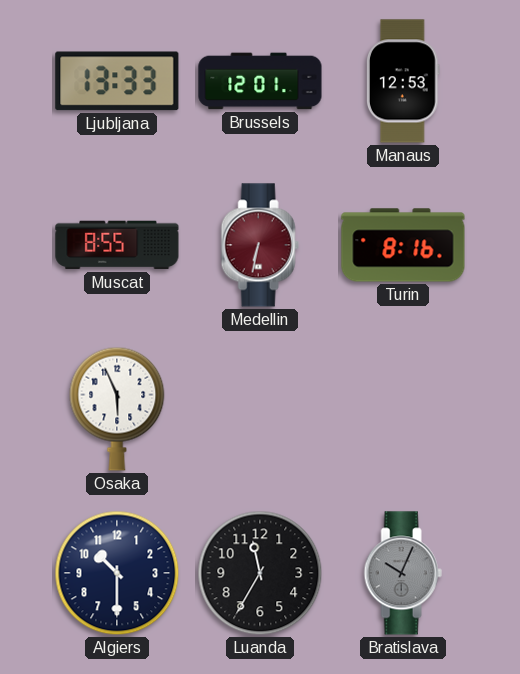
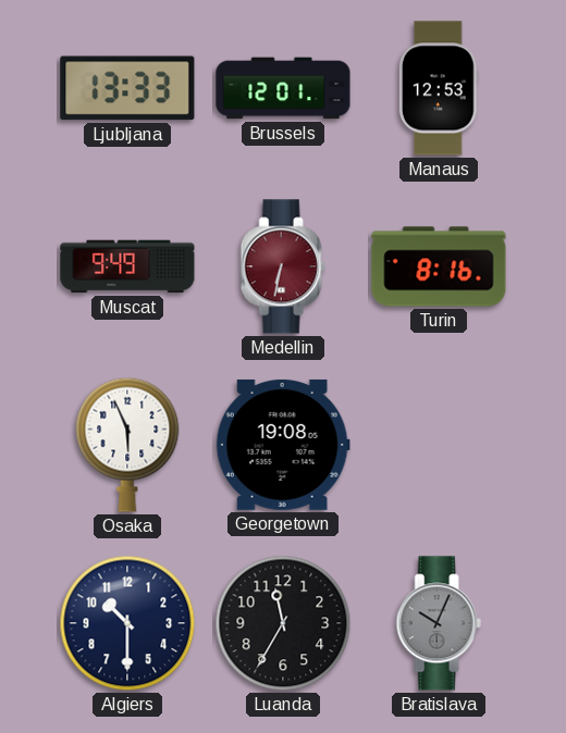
Muscat: 8:55 -> 9:49
Georgetown: none -> 19:08
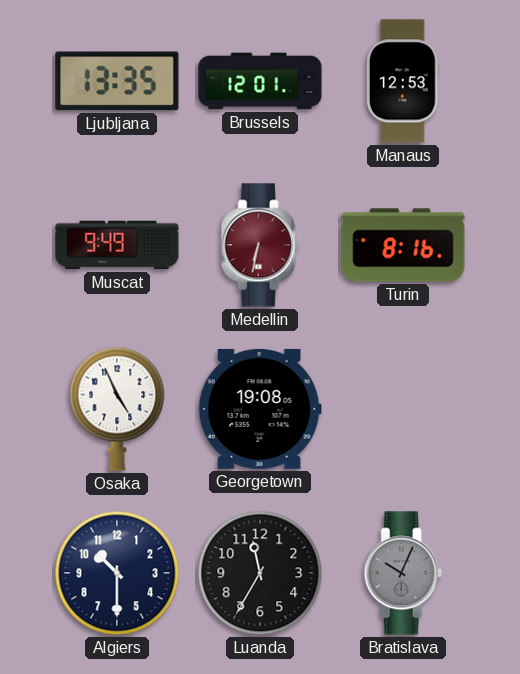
Ljubljana: 13:33 -> 13:35
Osaka: 5:56 -> 4:56
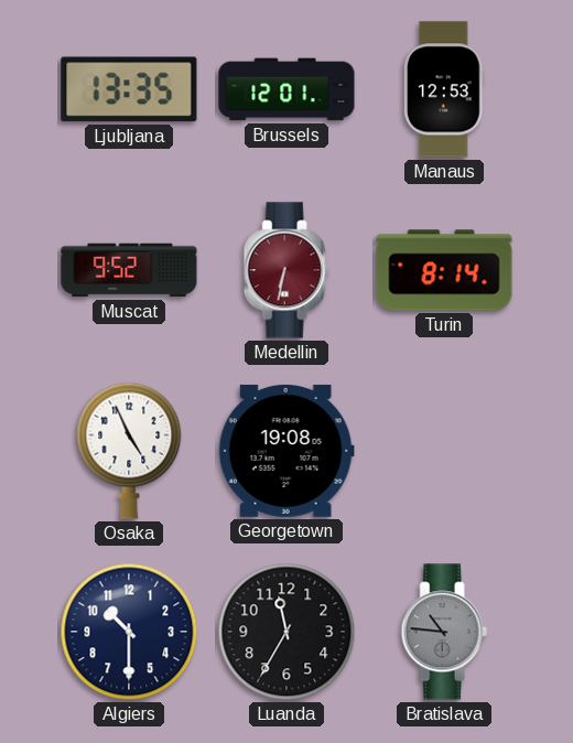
Muscat: 9:49 -> 9:52
Turin: 8:16 -> 8:14
Bratislava: 10:04 -> 10:46
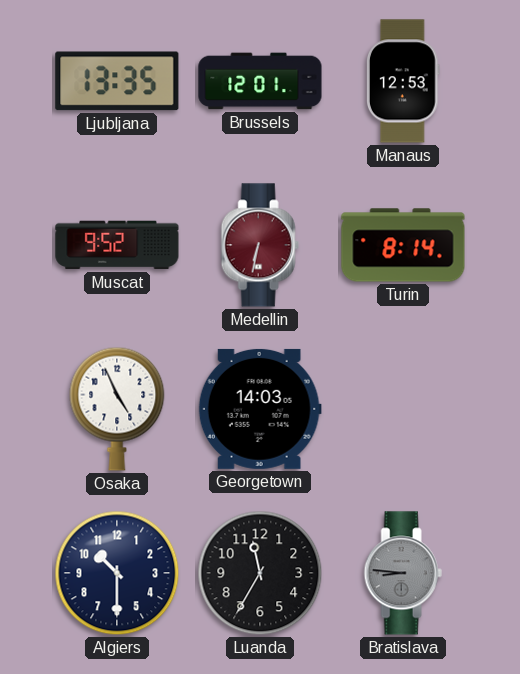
Georgetown: 19:08 -> 14:03
Bratislava: 10:46 -> 8:46
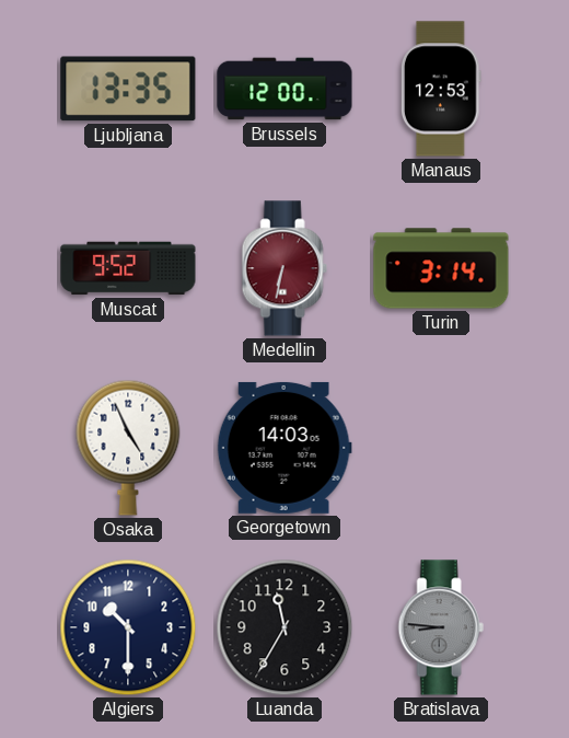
Brussels: 12:01 -> 12:00
Turin: 8:14 -> 3:14
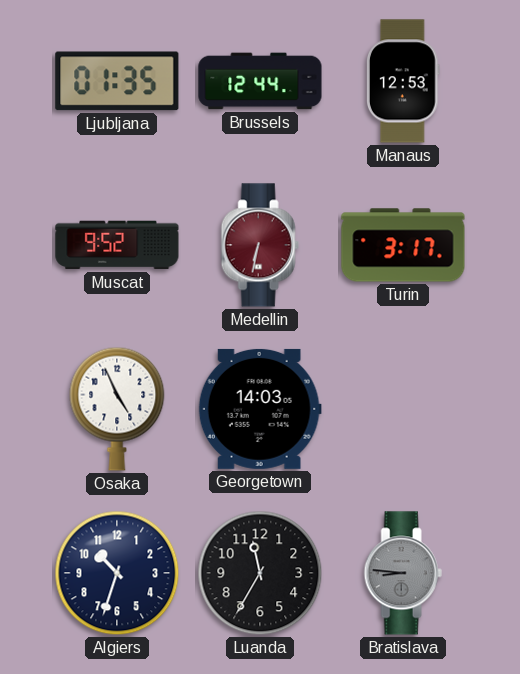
Ljubljana: 13:35 -> 01:35
Brussels: 12:00 -> 12:44
Turin: 3:14 -> 3:17
Algiers: 10:30 -> 10:33
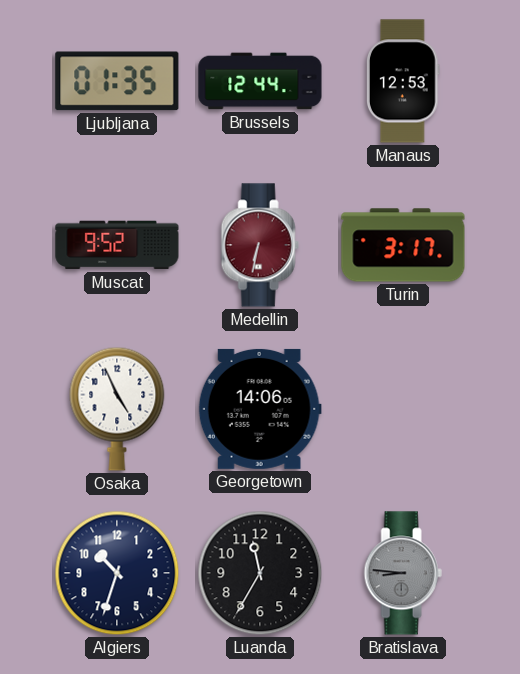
Georgetown: 14:03 -> 14:06
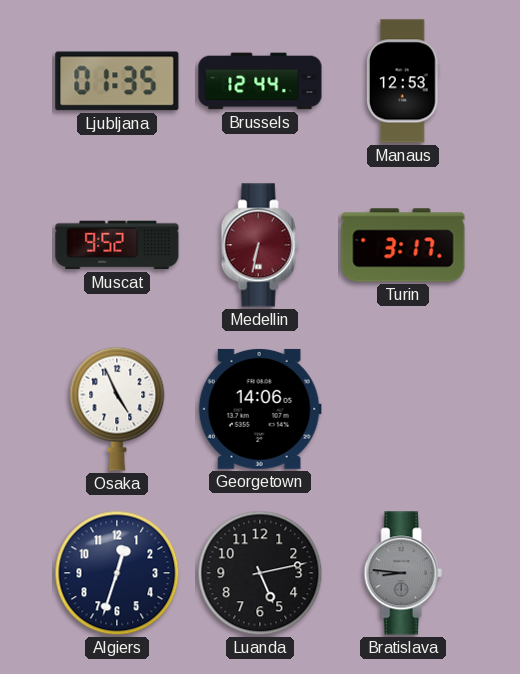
Algiers: 10:33 -> 12:33
Luanda: 11:35 -> 5:13
